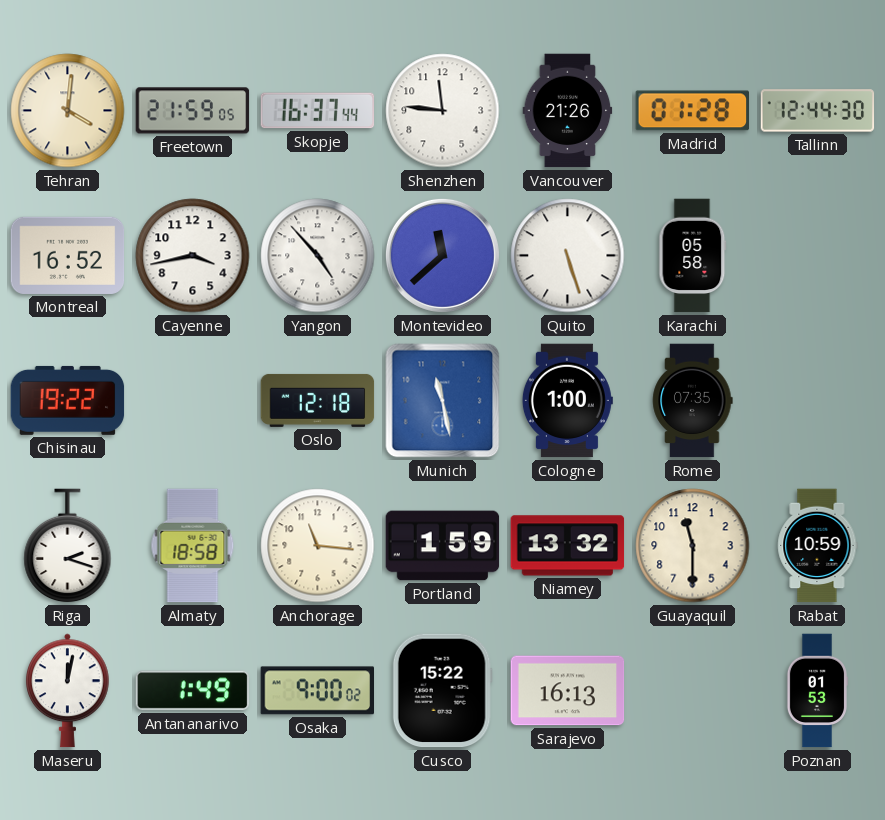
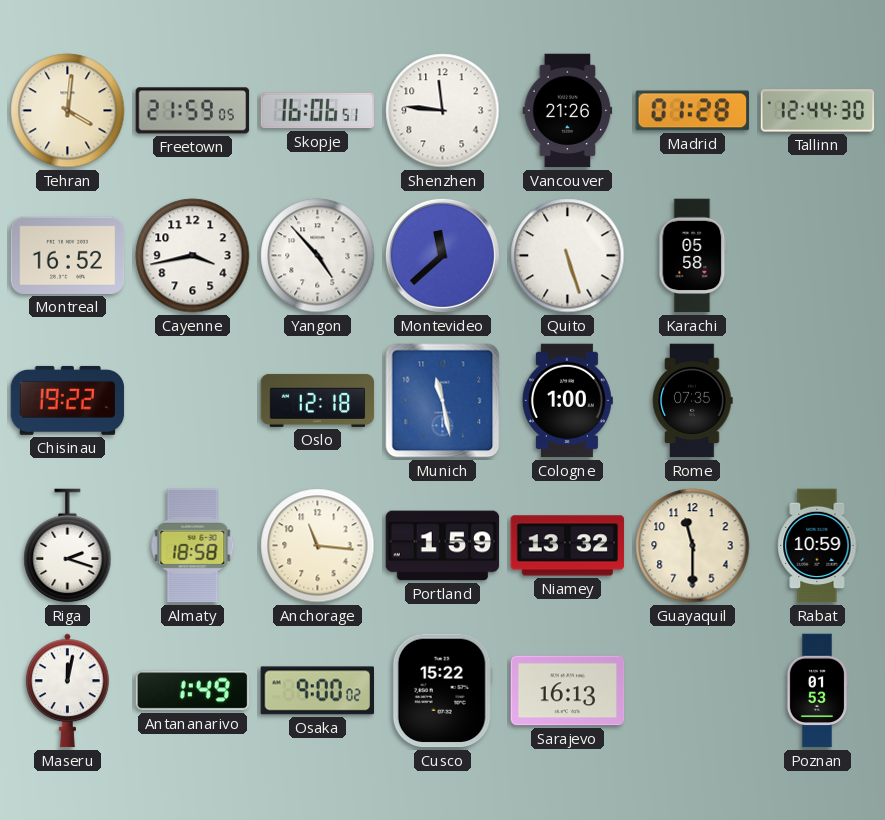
Skopje: 16:37 -> 16:06
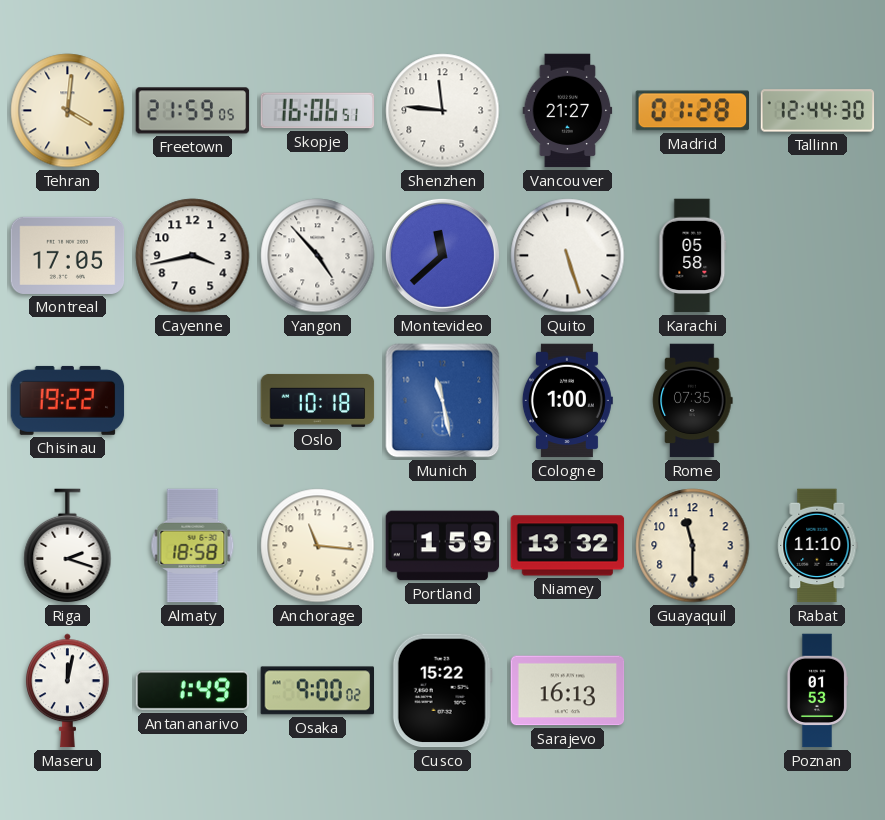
Vancouver: 21:26 -> 21:27
Montreal: 16:52 -> 17:05
Oslo: 12:18 -> 10:18
Rabat: 10:59 -> 11:10
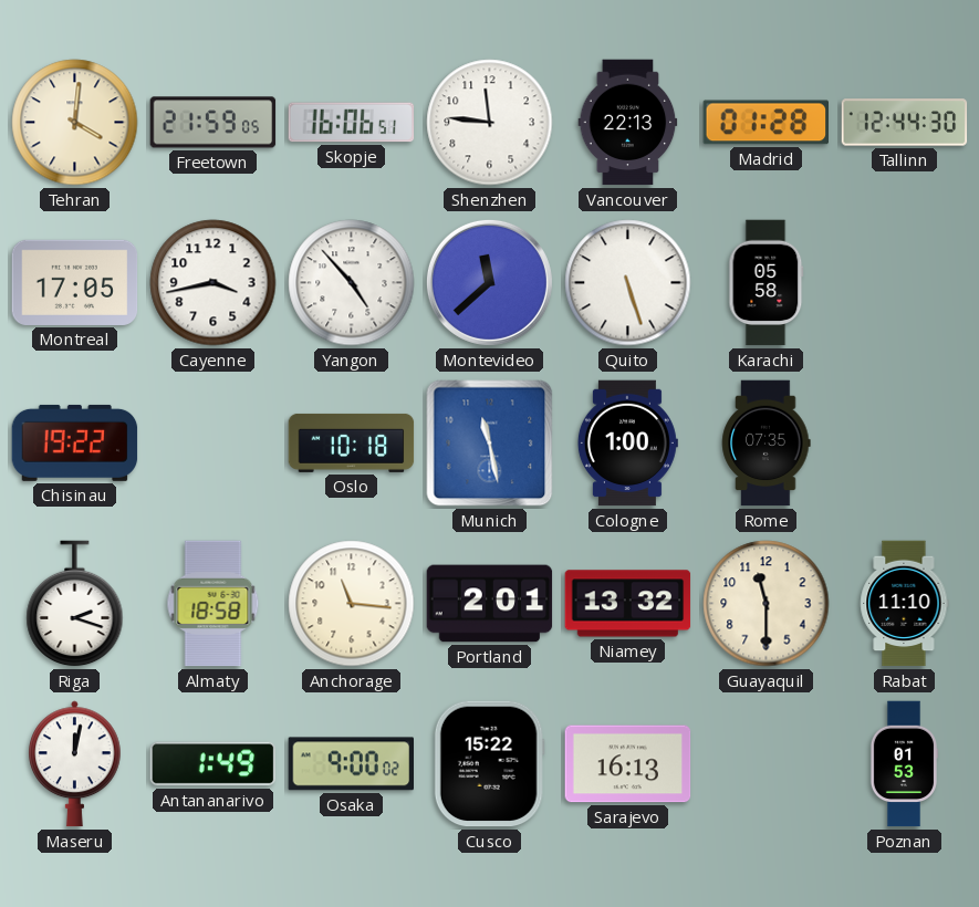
Vancouver: 21:27 -> 22:13
Portland: 1:59 -> 2:01
